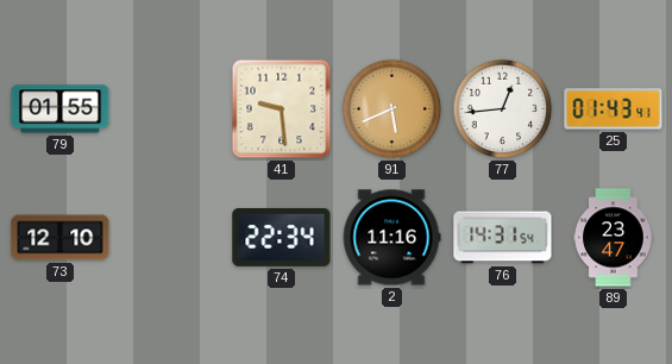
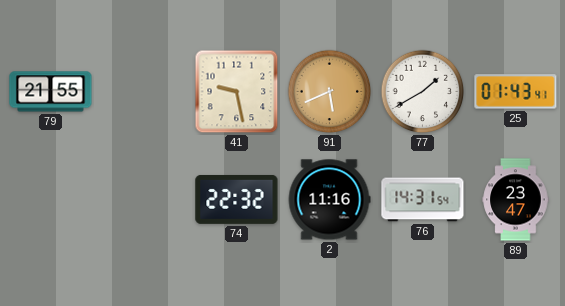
79: 01:55 -> 21:55
41: 9:29 -> 9:28
77: 12:44 -> 1:40
73: 12:10 -> none
74: 22:34 -> 22:32
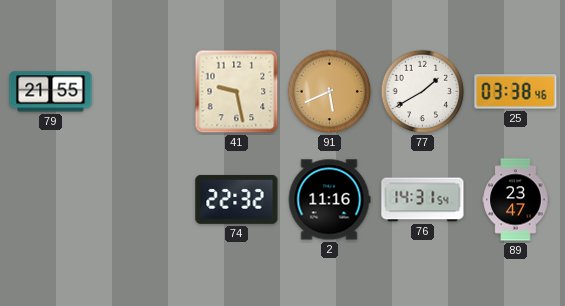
25: 01:43 -> 03:38
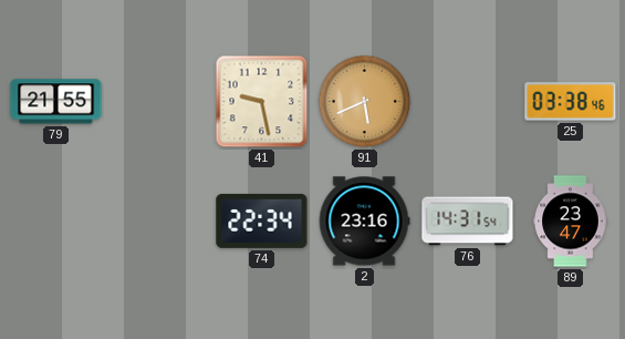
77: 1:40 -> none
74: 22:32 -> 22:34
2: 11:16 -> 23:16
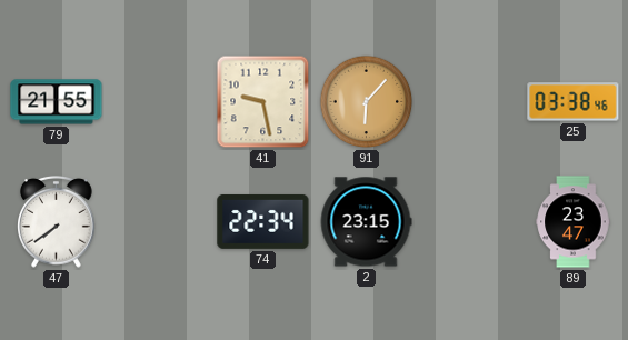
91: 5:41 -> 6:07
47: none -> 7:39
2: 23:16 -> 23:15
76: 14:31 -> none
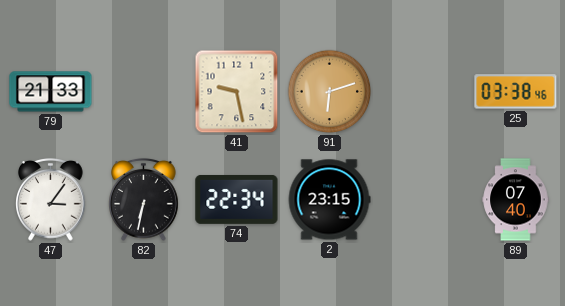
79: 21:55 -> 21:33
91: 6:07 -> 6:12
47: 7:39 -> 3:06
82: none -> 6:32
89: 23:47 -> 07:40
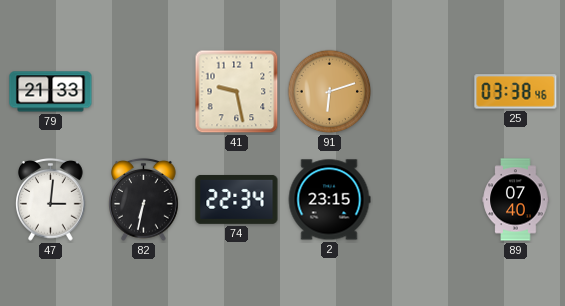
47: 3:06 -> 3:01
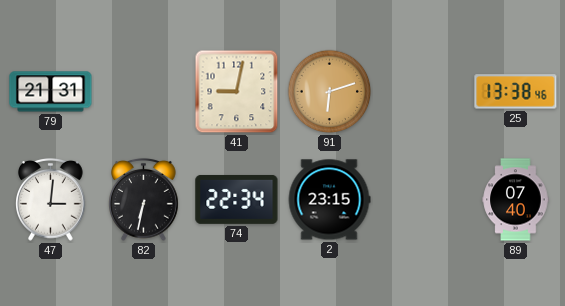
79: 21:33 -> 21:31
41: 9:28 -> 9:02
25: 03:38 -> 13:38
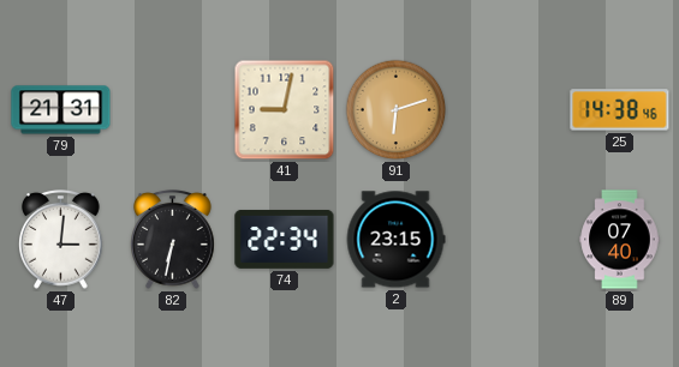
25: 13:38 -> 14:38
